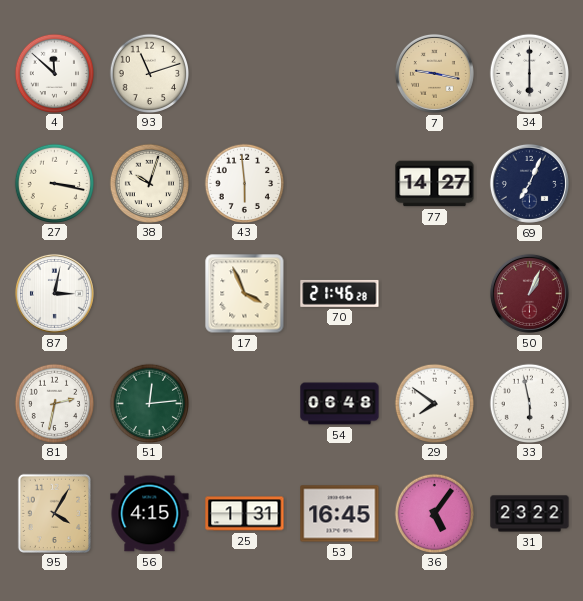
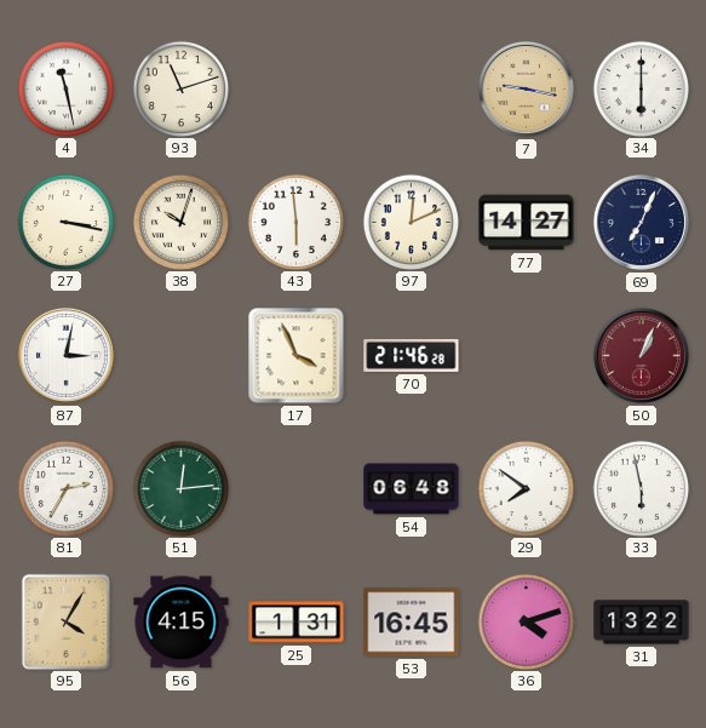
4: 11:52 -> 11:28
97: none -> 12:11
81: 2:32 -> 2:35
36: 5:06 -> 4:12
31: 23:22 -> 13:22
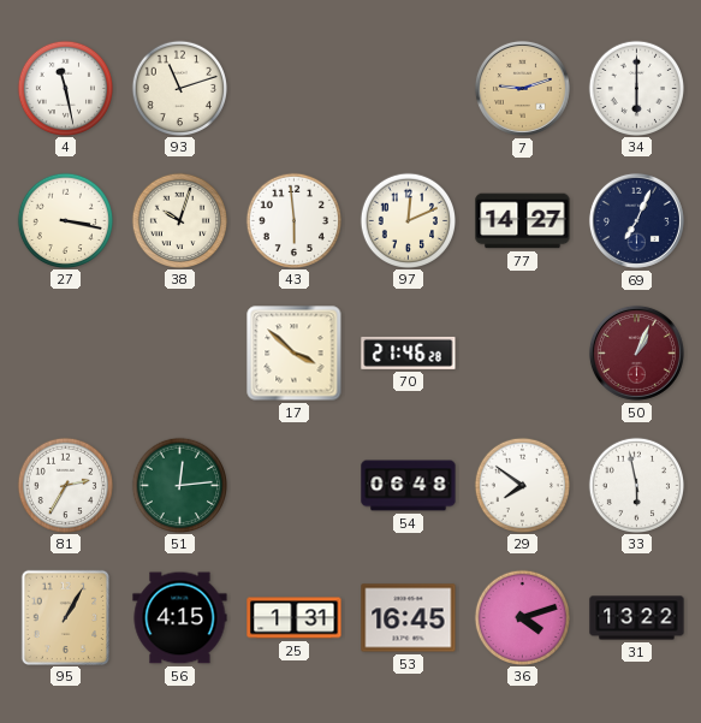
7: 9:17 -> 9:12
87: 3:02 -> none
17: 3:56 -> 3:52
95: 4:05 -> 1:05
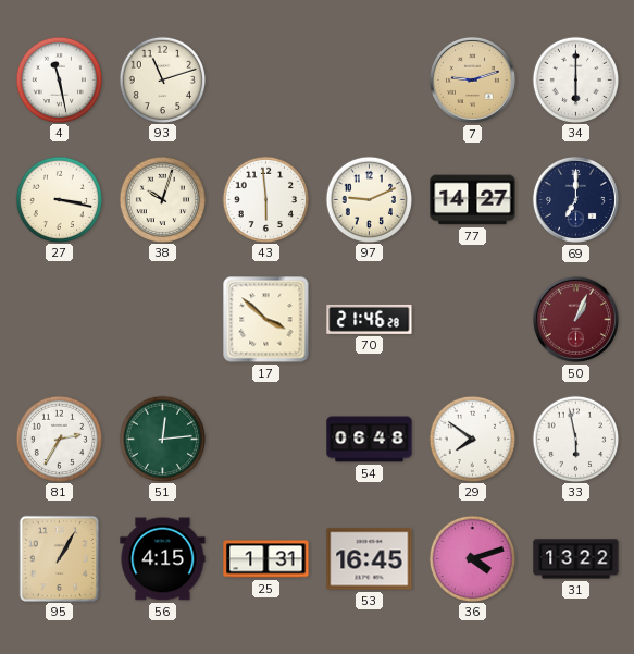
97: 12:11 -> 9:11
69: 7:04 -> 7:00
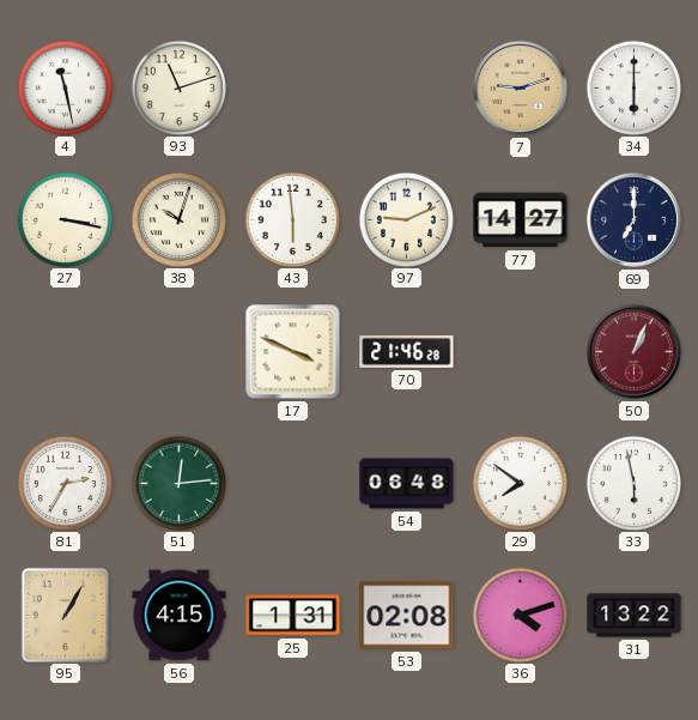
17: 3:52 -> 3:49
53: 16:45 -> 02:08
